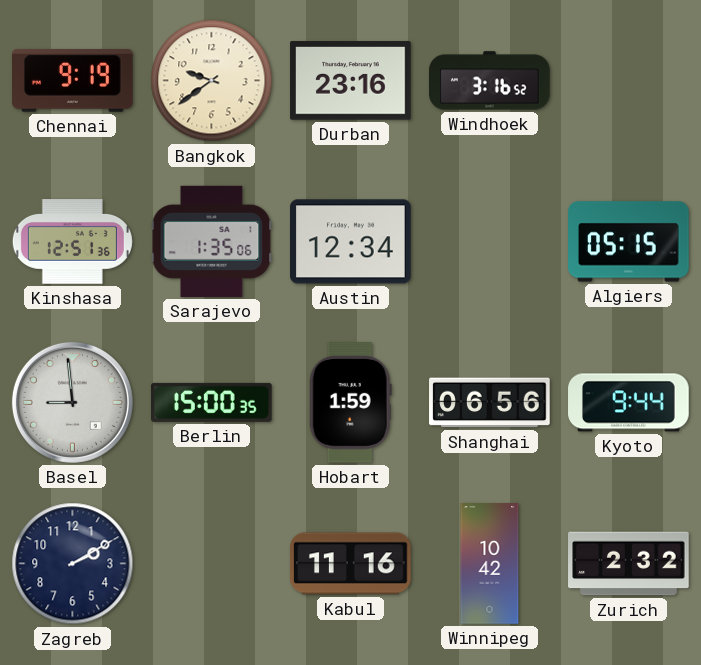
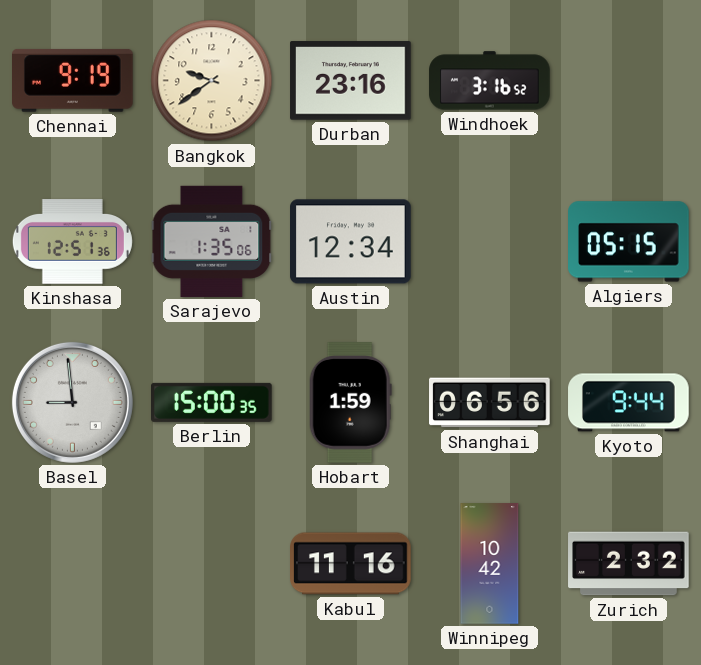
Zagreb: 2:10 -> none
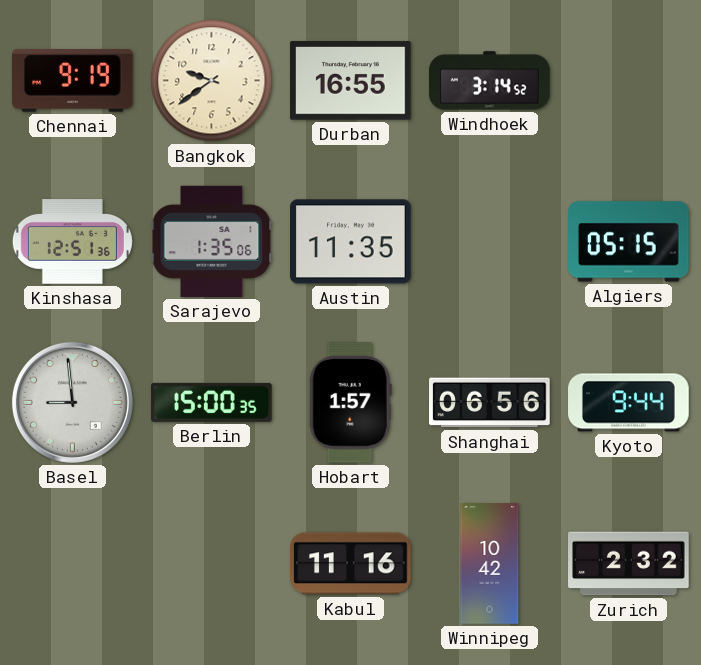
Durban: 23:16 -> 16:55
Windhoek: 3:16 -> 3:14
Austin: 12:34 -> 11:35
Hobart: 1:59 -> 1:57
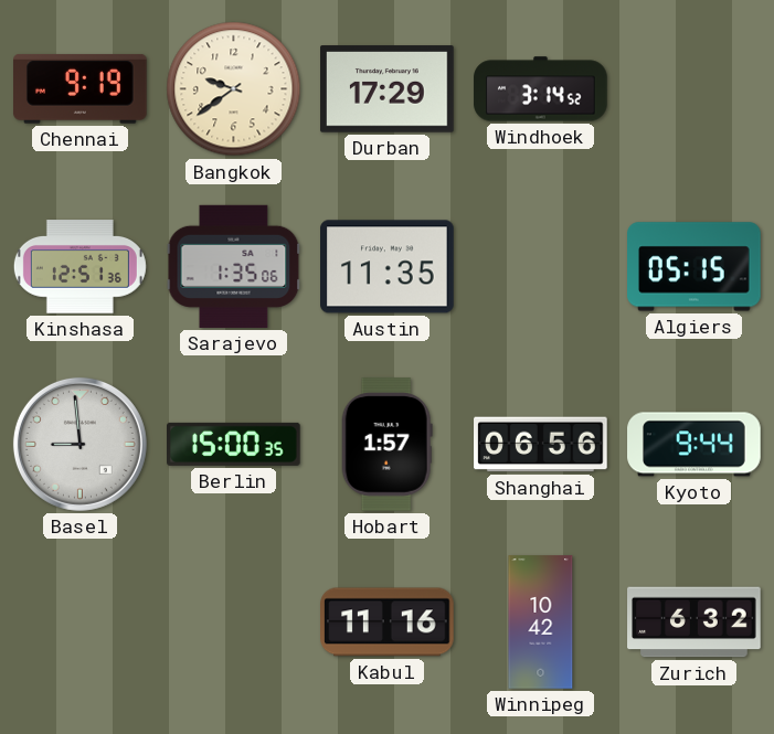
Durban: 16:55 -> 17:29
Zurich: 2:32 -> 6:32
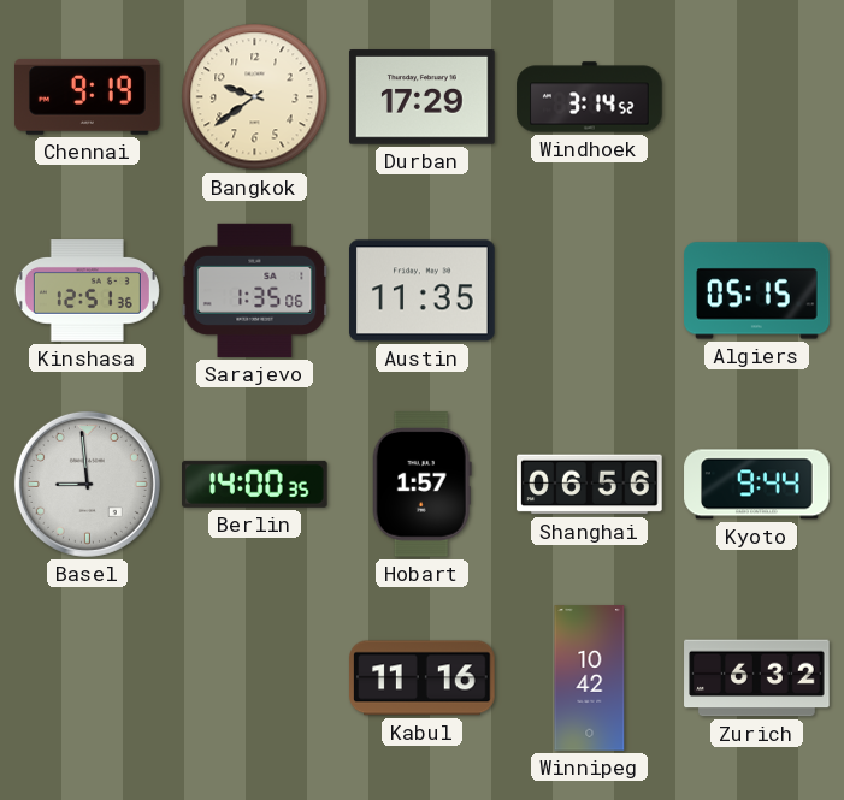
Berlin: 15:00 -> 14:00
